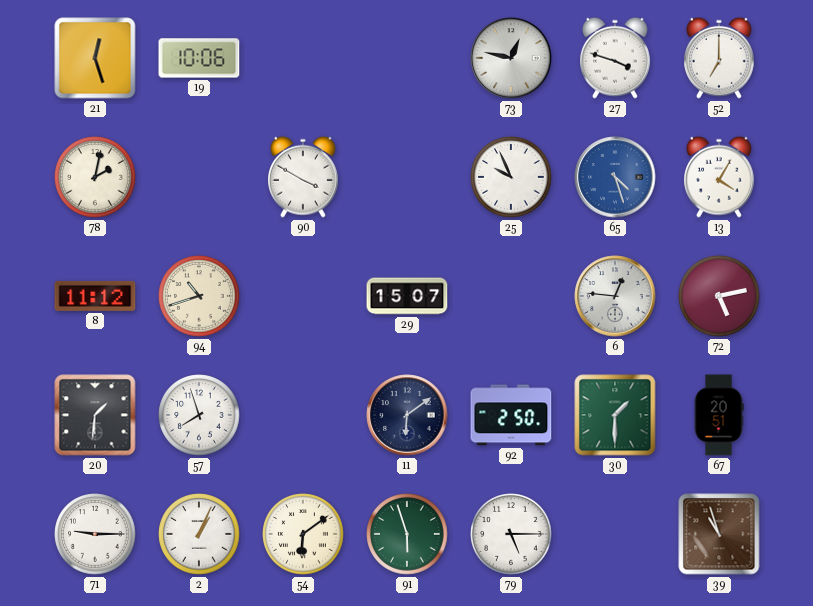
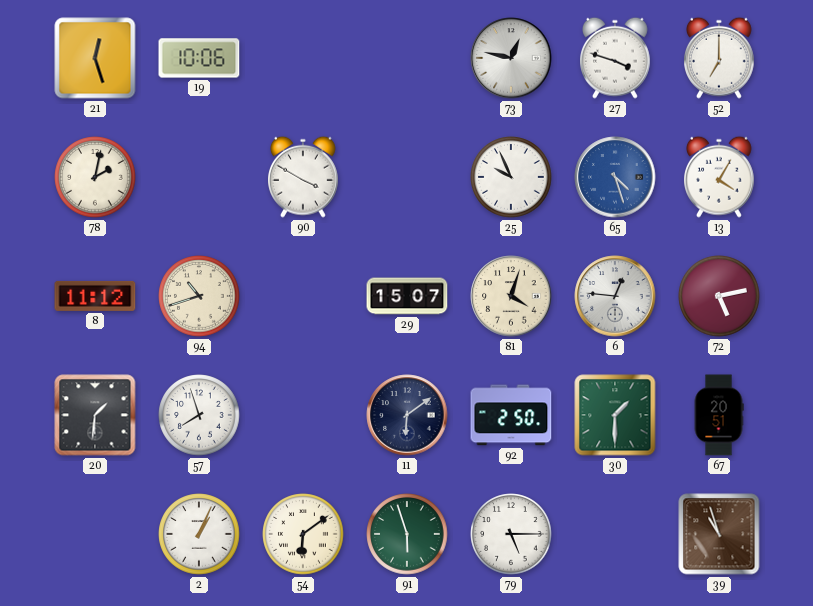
81: none -> 4:03
71: 9:15 -> none
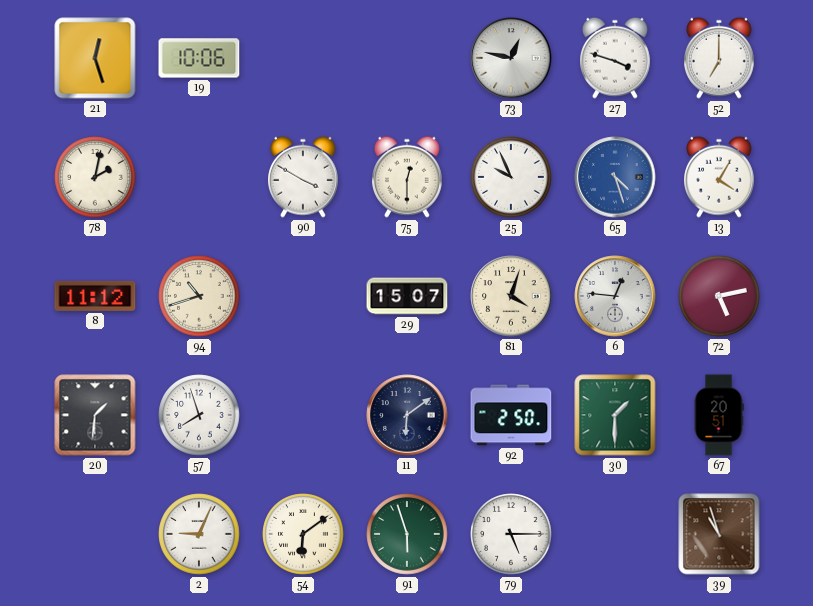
75: none -> 12:30
2: 1:04 -> 9:04
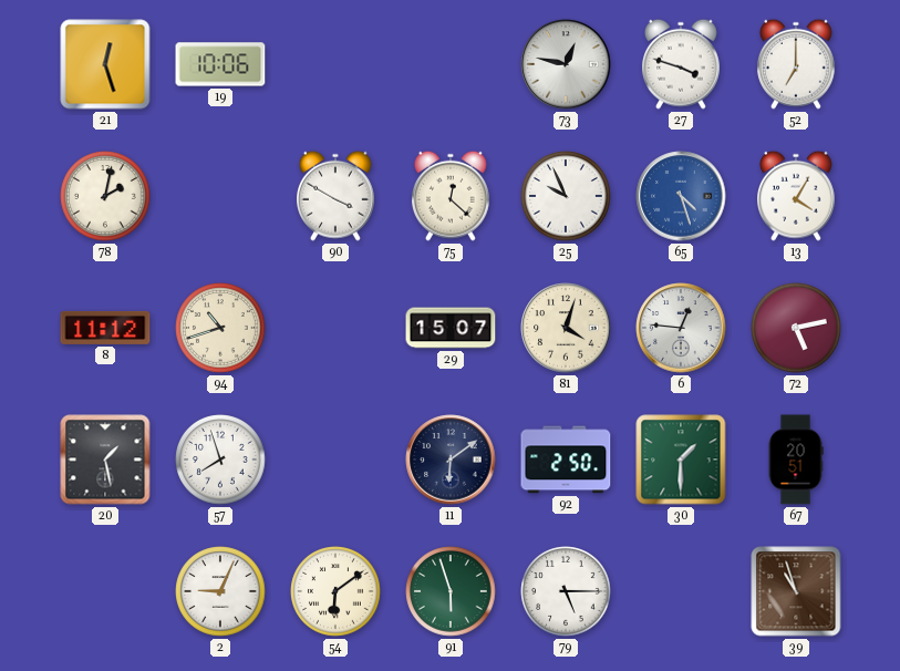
75: 12:30 -> 12:22
20: 1:31 -> 1:28
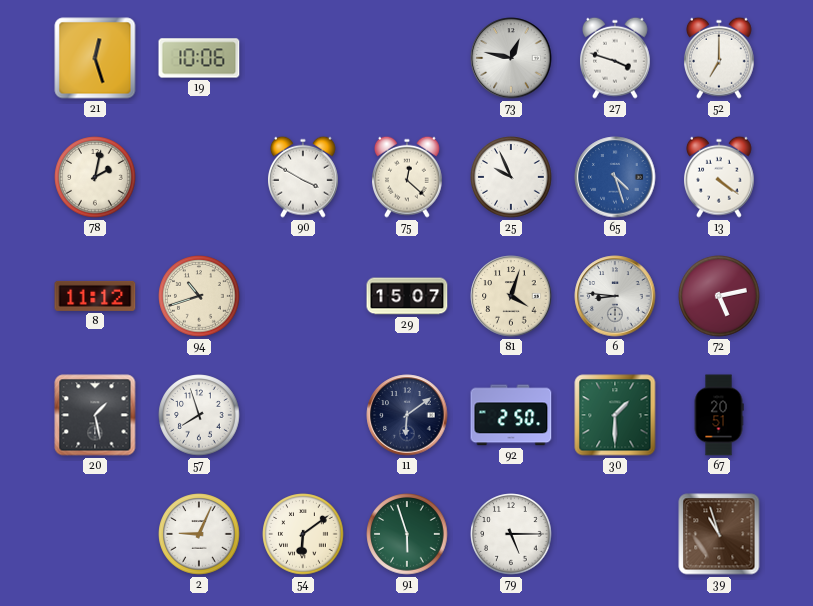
13: 4:05 -> 4:21
6: 12:46 -> 8:46
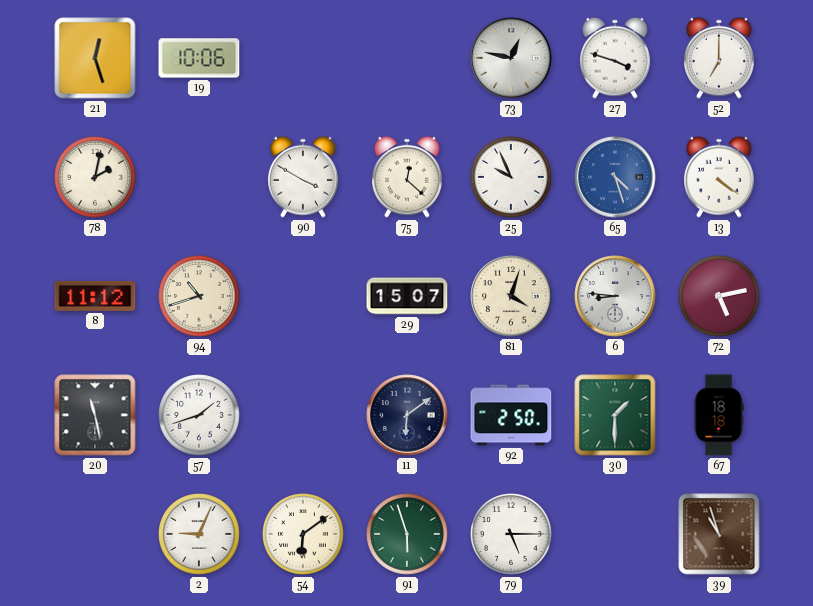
20: 1:28 -> 11:28
57: 7:57 -> 1:42
67: 20:51 -> 18:18
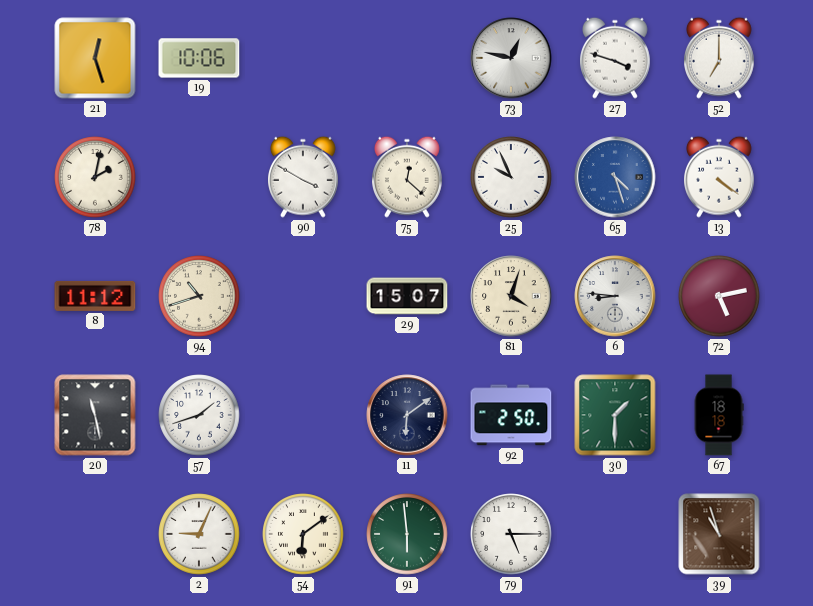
91: 5:57 -> 5:59
